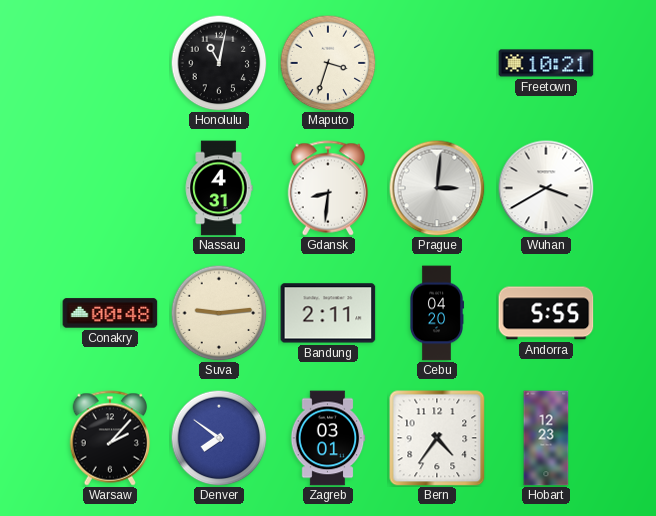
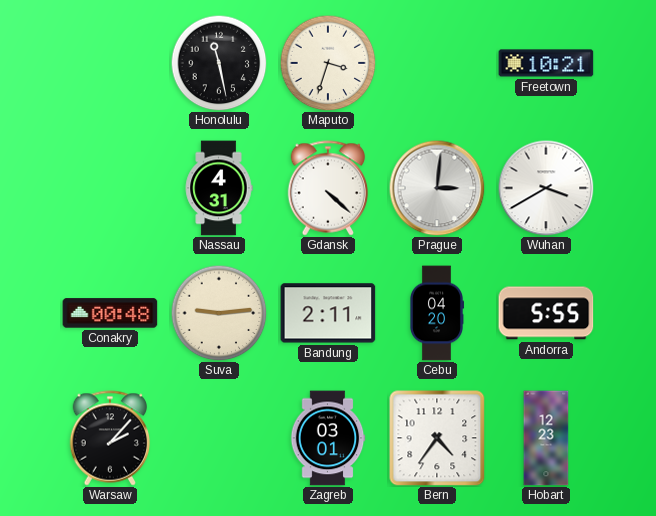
Honolulu: 11:02 -> 11:28
Gdansk: 8:31 -> 4:22
Denver: 7:51 -> none
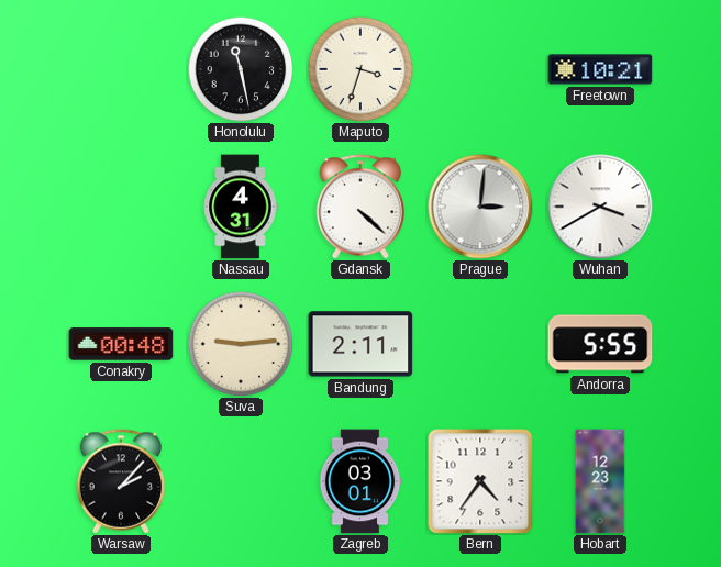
Cebu: 04:20 -> none
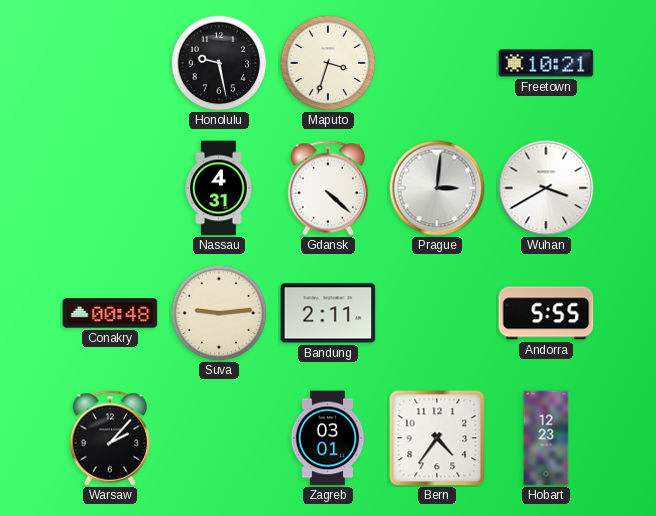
Honolulu: 11:28 -> 9:28
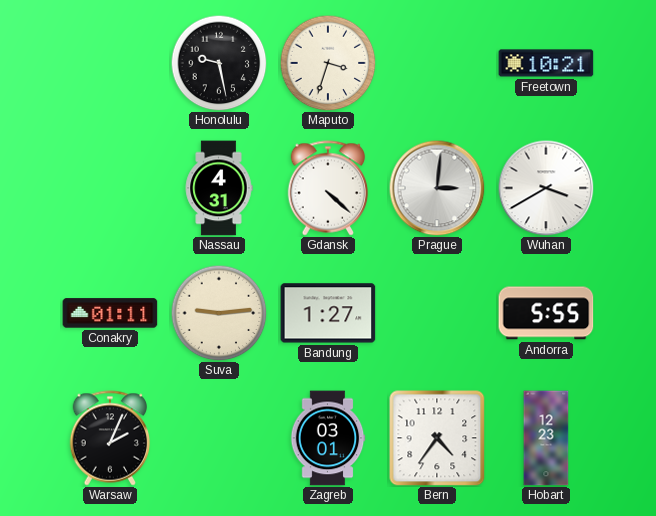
Conakry: 00:48 -> 01:11
Bandung: 2:11 -> 1:27
Warsaw: 2:07 -> 2:04
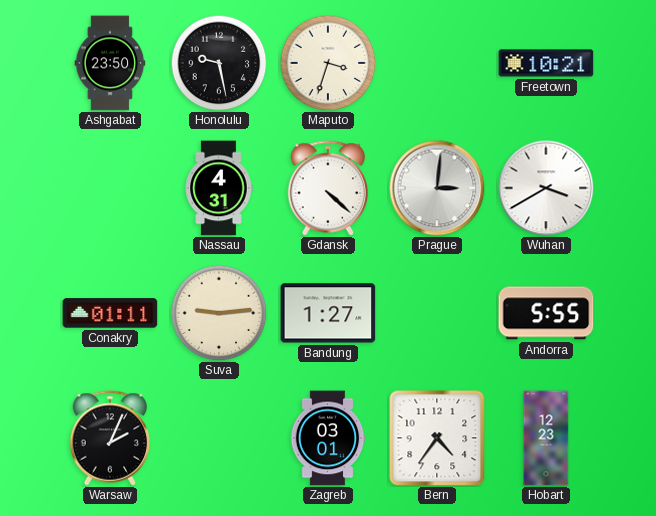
Ashgabat: none -> 23:50
